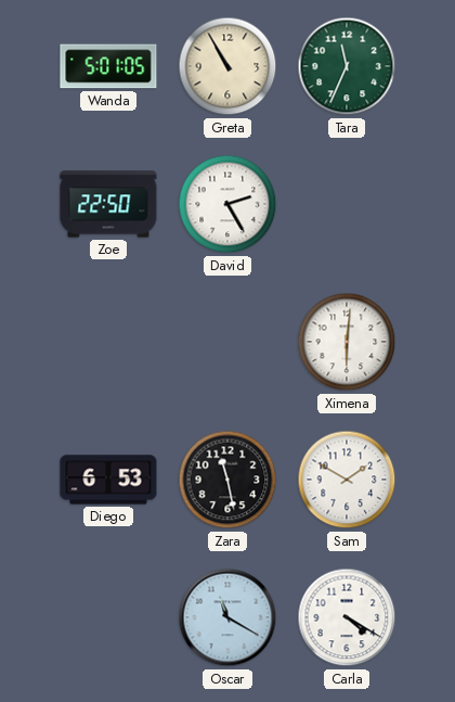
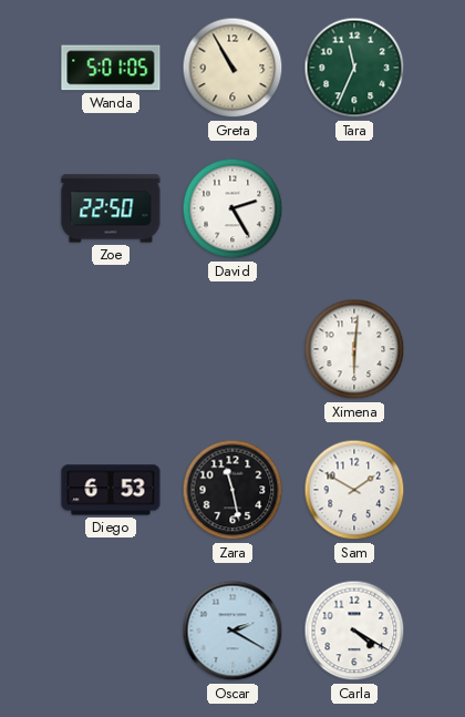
Oscar: 11:20 -> 2:20
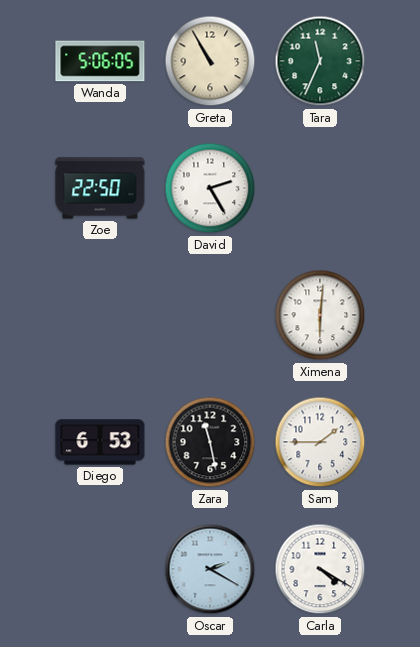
Wanda: 5:01 -> 5:06
Sam: 1:50 -> 1:45
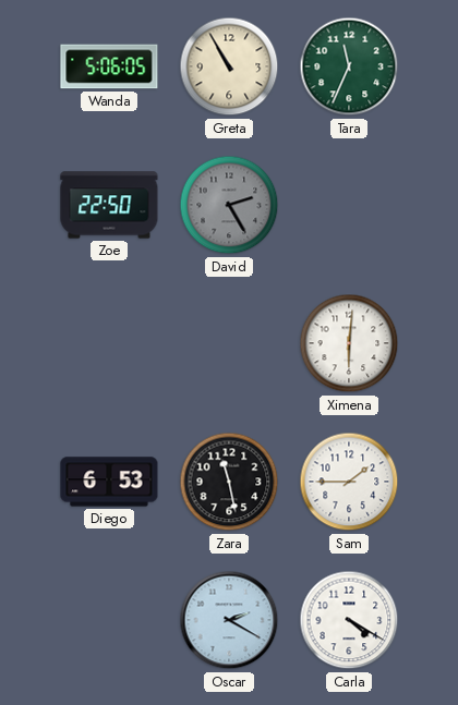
David dial: white -> grey
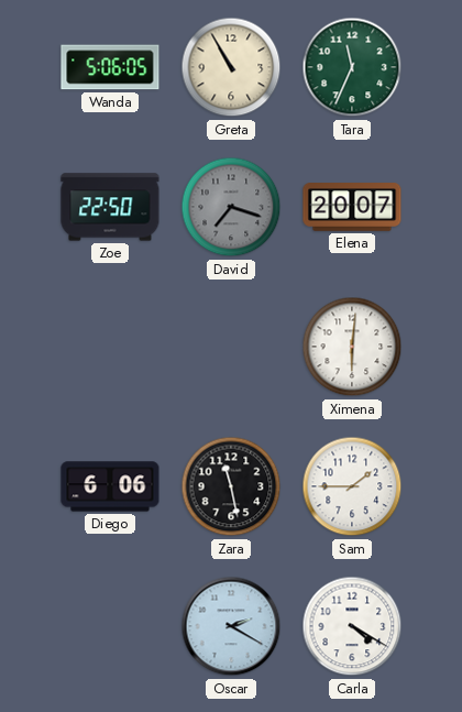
David: 2:25 -> 7:18
Elena: none -> 20:07
Diego: 6:53 -> 6:06
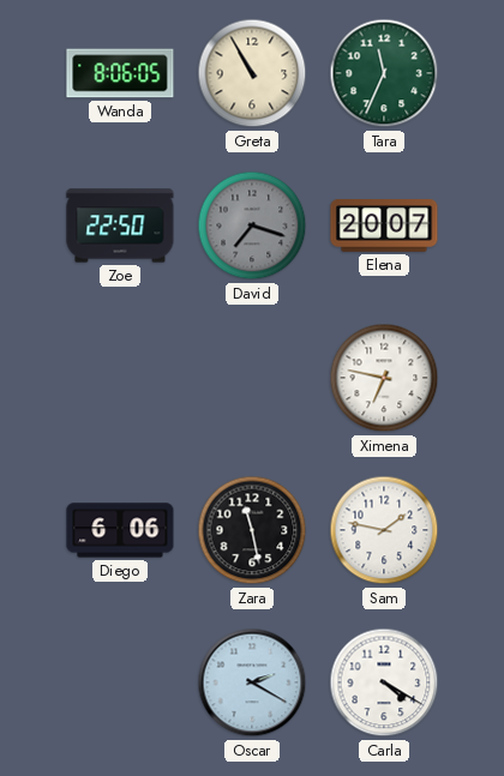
Wanda: 5:06 -> 8:06
Ximena: 6:01 -> 6:47
Sam: 1:45 -> 1:47
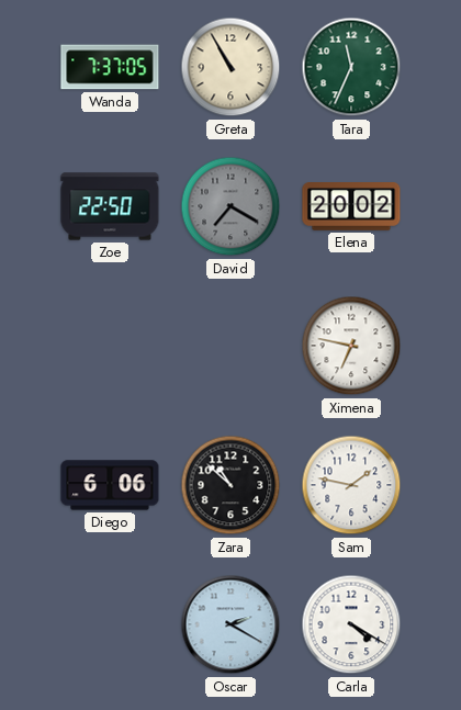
Wanda: 8:06 -> 7:37
David: 7:18 -> 7:20
Elena: 20:07 -> 20:02
Zara: 11:28 -> 10:52
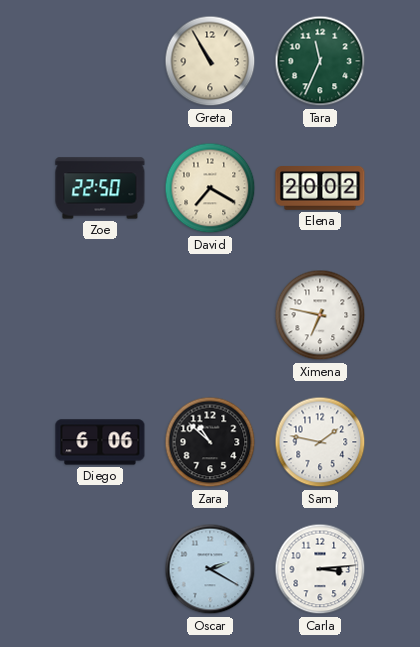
Wanda: 7:37 -> none
David dial: grey -> cream
Carla: 4:20 -> 3:14
